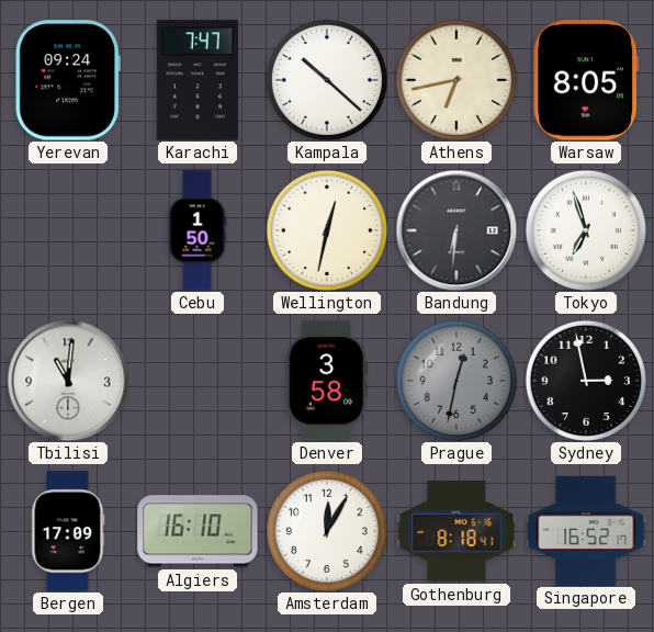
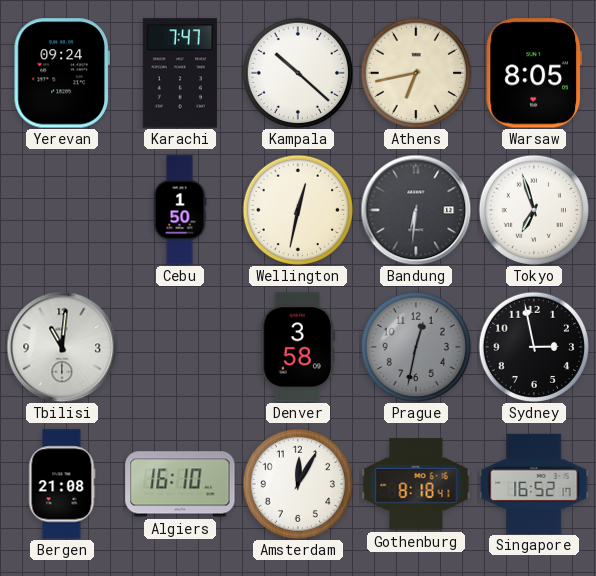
Bergen: 17:09 -> 21:08
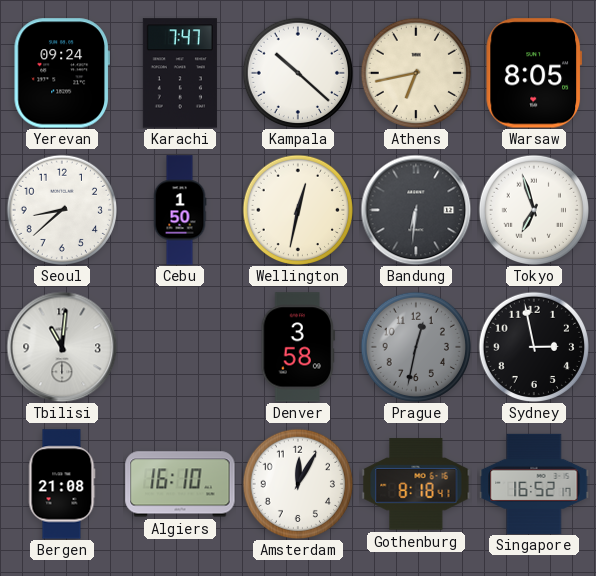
Seoul: none -> 8:38
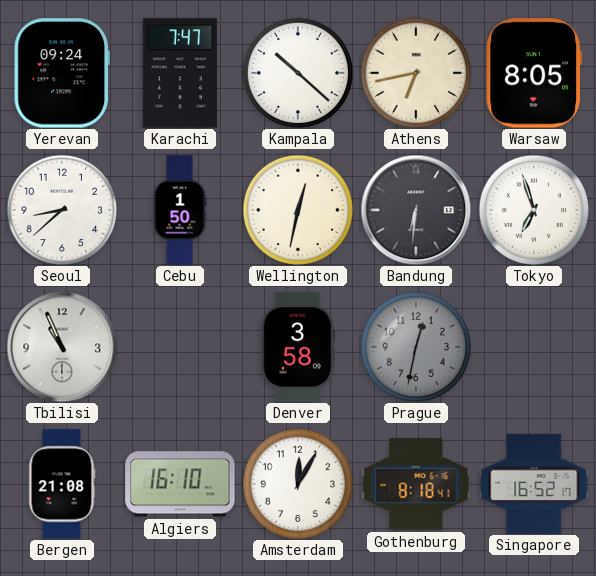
Tbilisi: 11:01 -> 10:56
Sydney: 2:58 -> none
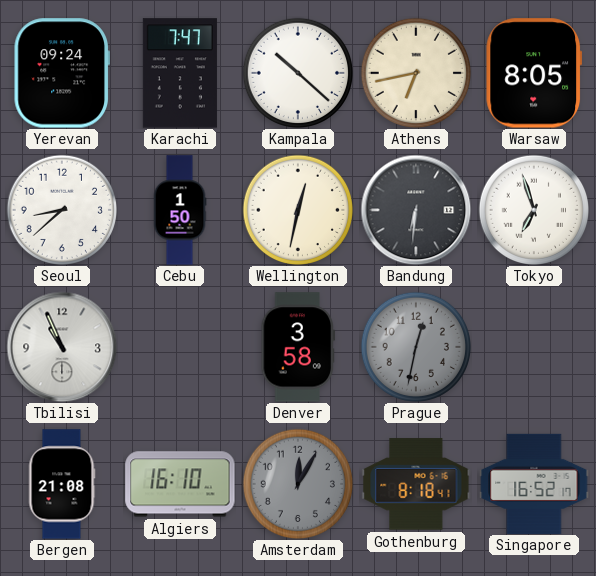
Amsterdam dial: white -> grey
